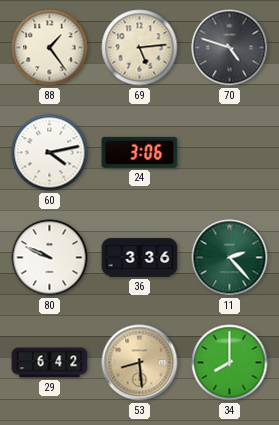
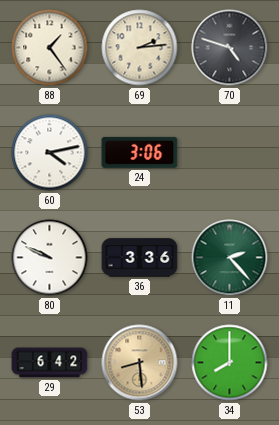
69: 5:14 -> 2:14
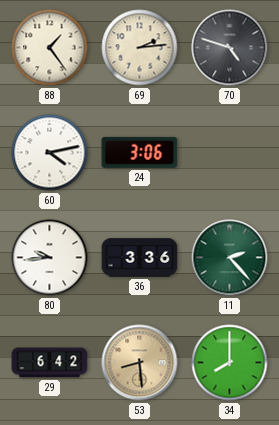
80: 9:49 -> 9:44
